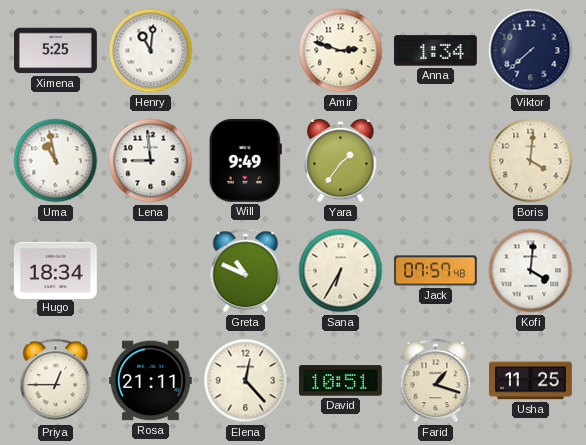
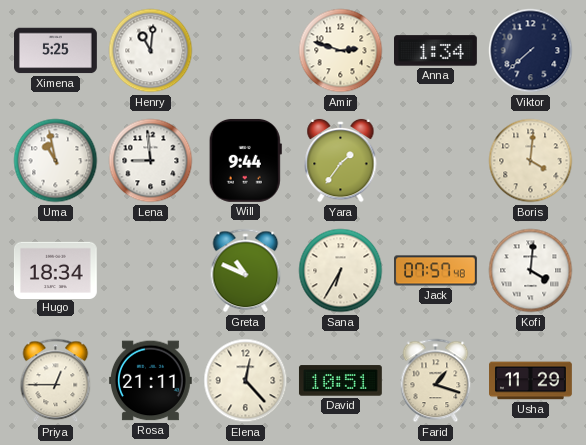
Will: 9:49 -> 9:44
Usha: 11:25 -> 11:29
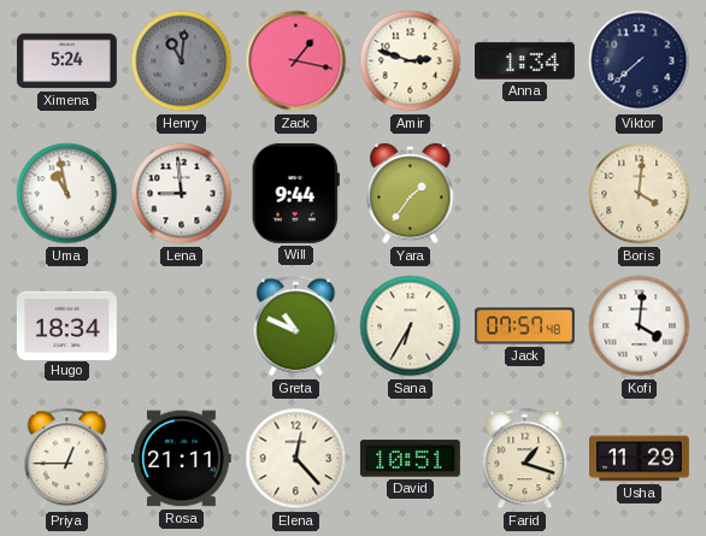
Ximena: 5:25 -> 5:24
Henry dial: white -> grey
Zack: none -> 1:17
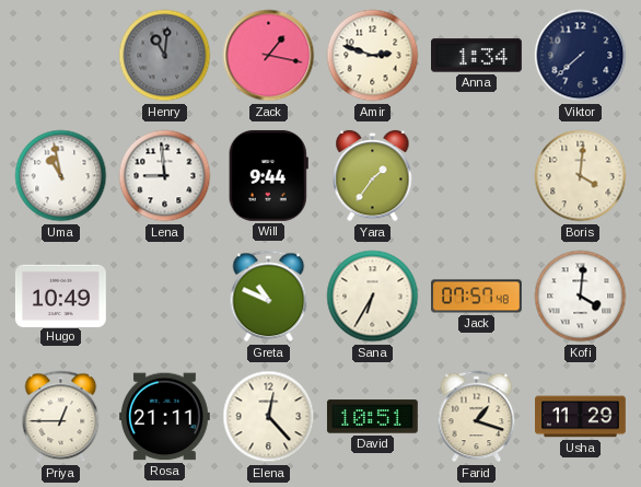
Ximena: 5:24 -> none
Hugo: 18:34 -> 10:49
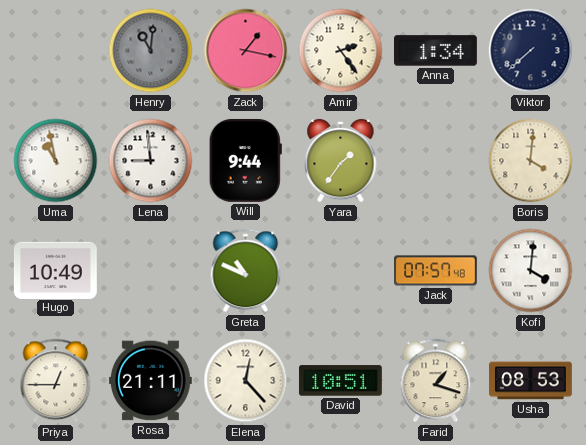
Amir: 2:48 -> 2:24
Sana: 6:35 -> none
Usha: 11:29 -> 08:53
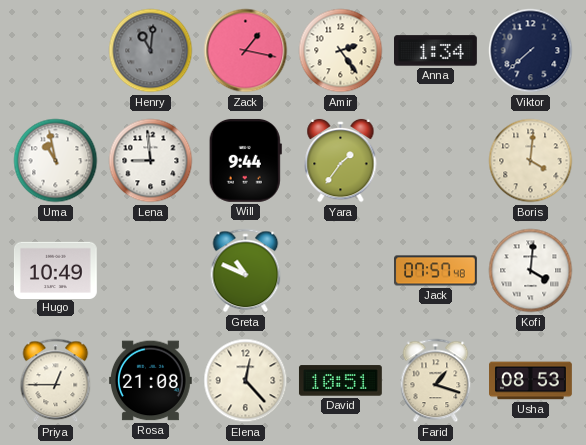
Rosa: 21:11 -> 21:08
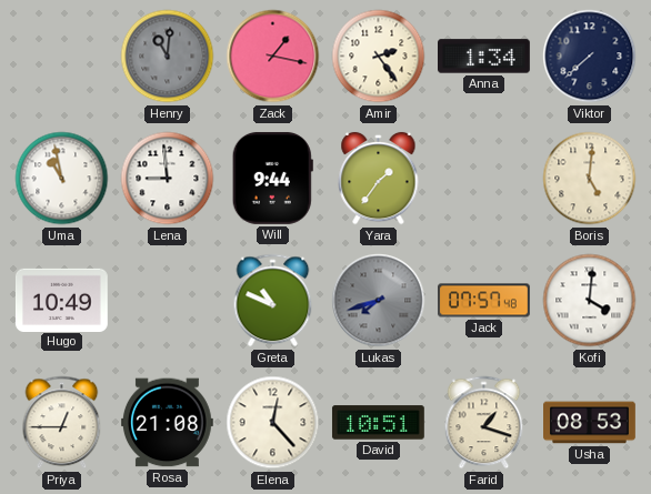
Boris: 4:01 -> 5:01
Lukas: none -> 7:42
